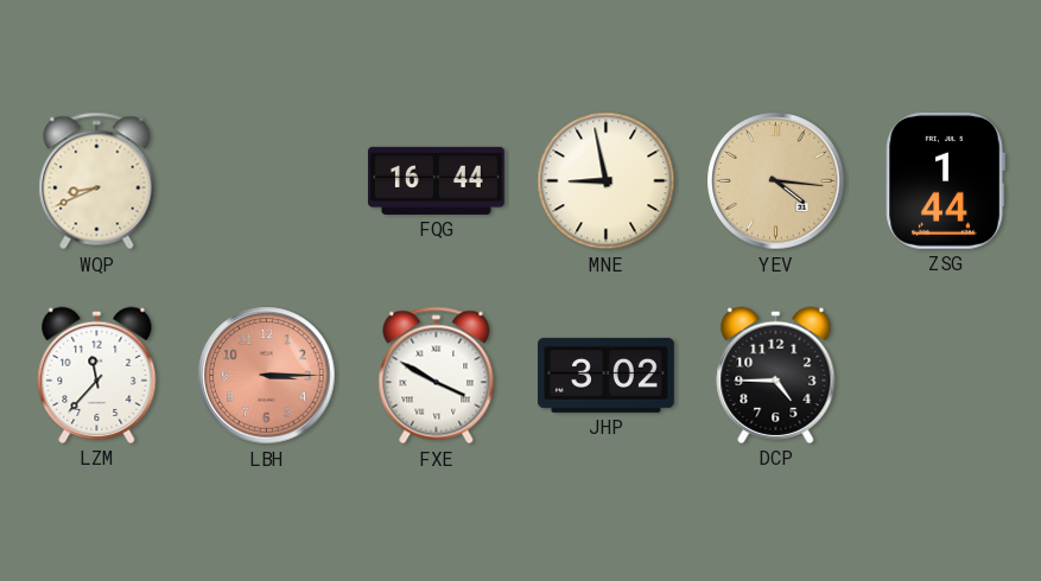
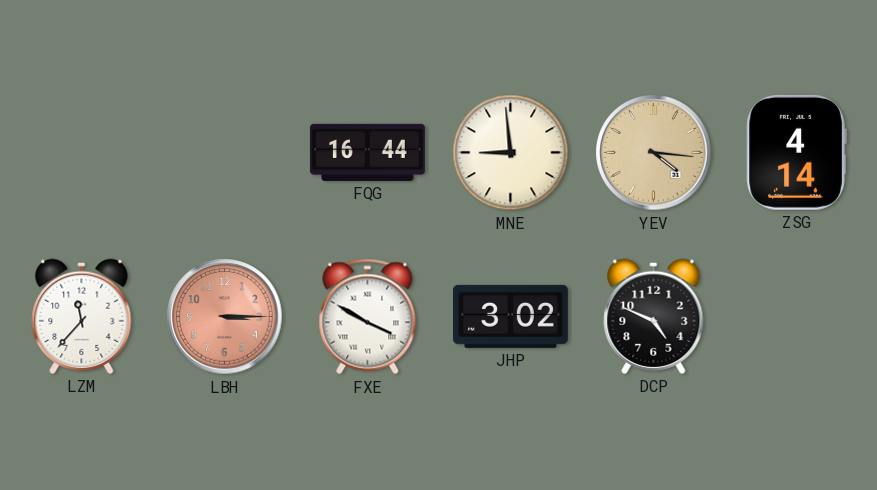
WQP: 8:41 -> none
MNE: 8:58 -> 8:59
ZSG: 1:44 -> 4:14
DCP: 4:45 -> 4:49
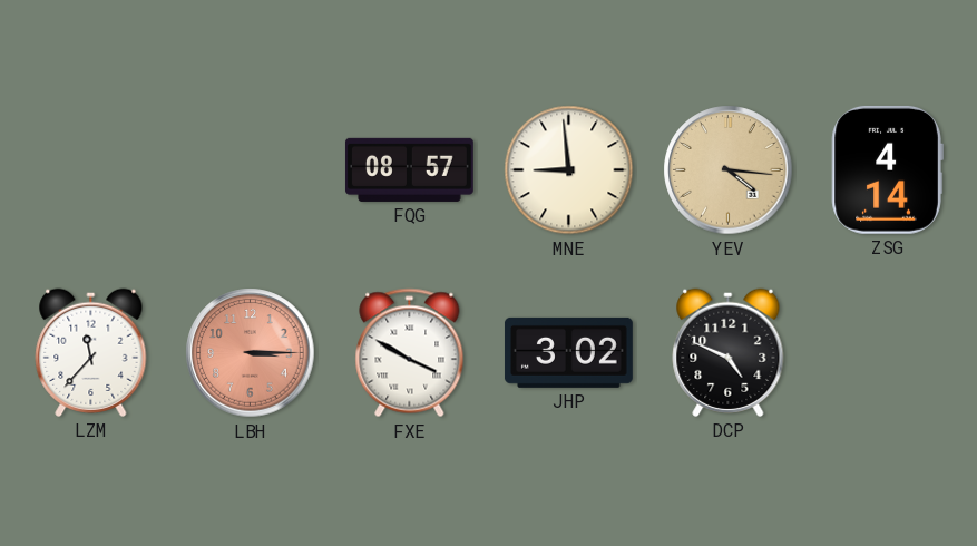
FQG: 16:44 -> 08:57
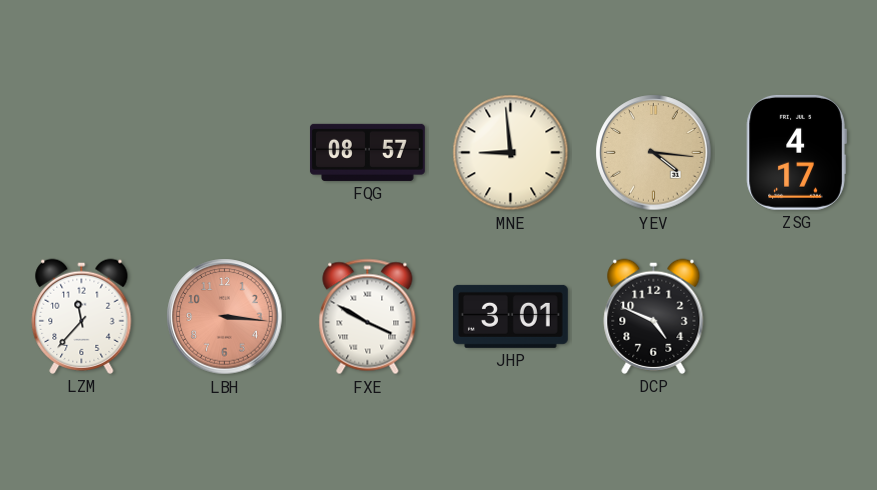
ZSG: 4:14 -> 4:17
LBH: 3:15 -> 3:16
JHP: 3:02 -> 3:01
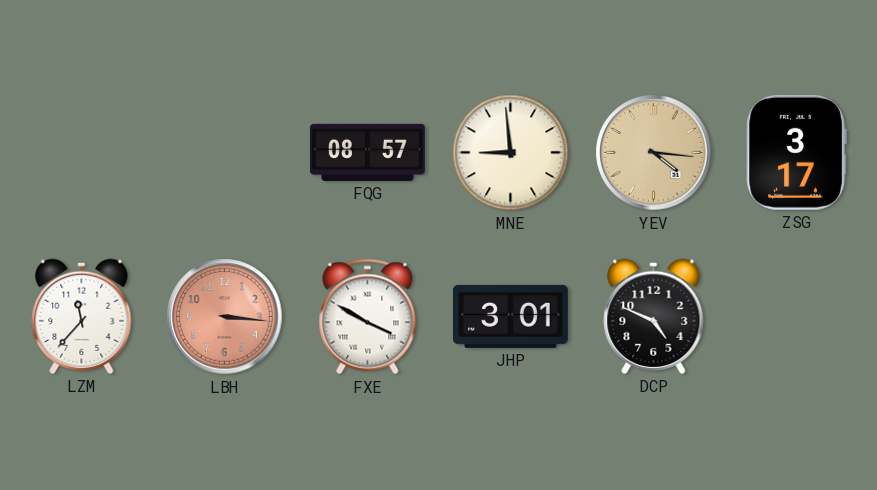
ZSG: 4:17 -> 3:17
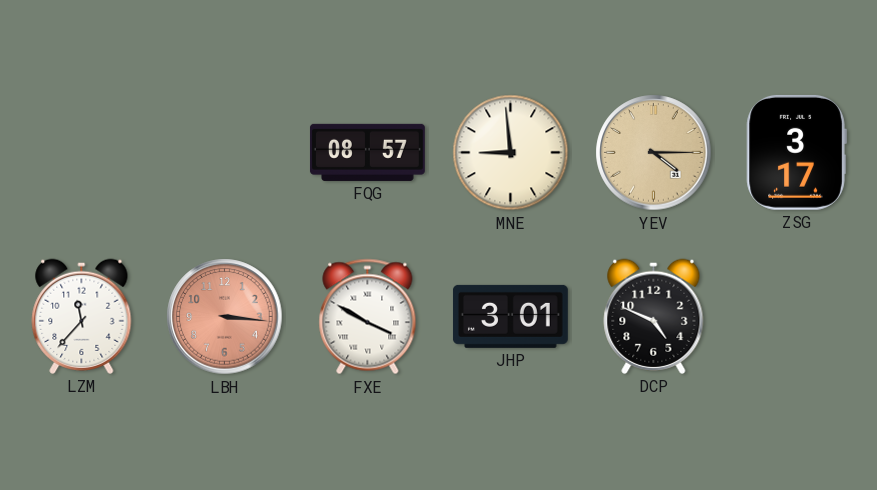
YEV: 4:16 -> 4:15
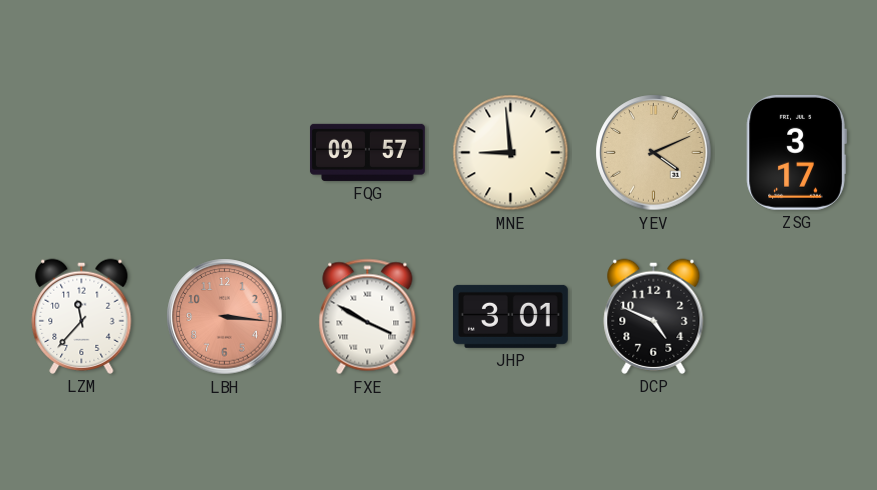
FQG: 08:57 -> 09:57
YEV: 4:15 -> 4:11
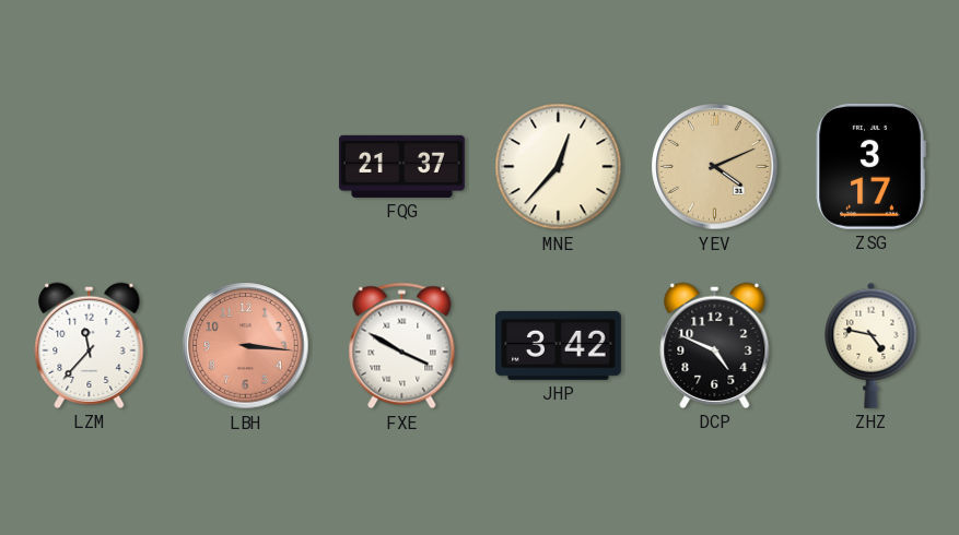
FQG: 09:57 -> 21:37
MNE: 8:59 -> 12:37
JHP: 3:01 -> 3:42
ZHZ: none -> 4:47
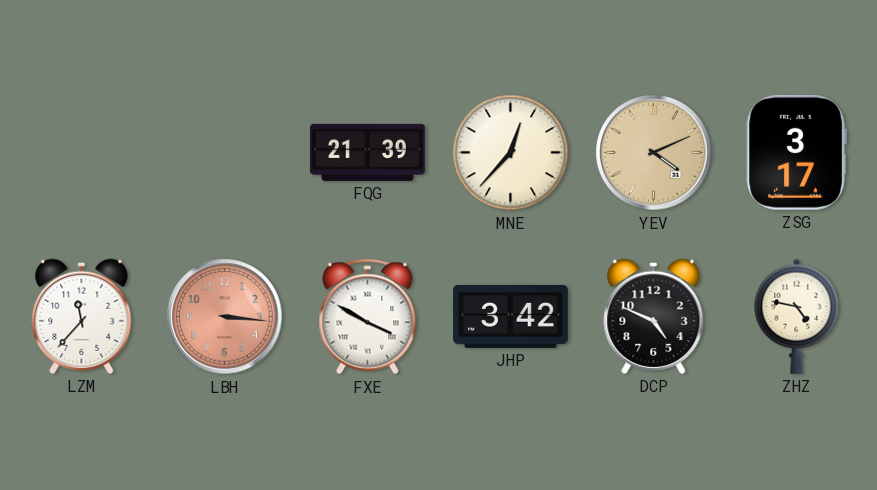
FQG: 21:37 -> 21:39
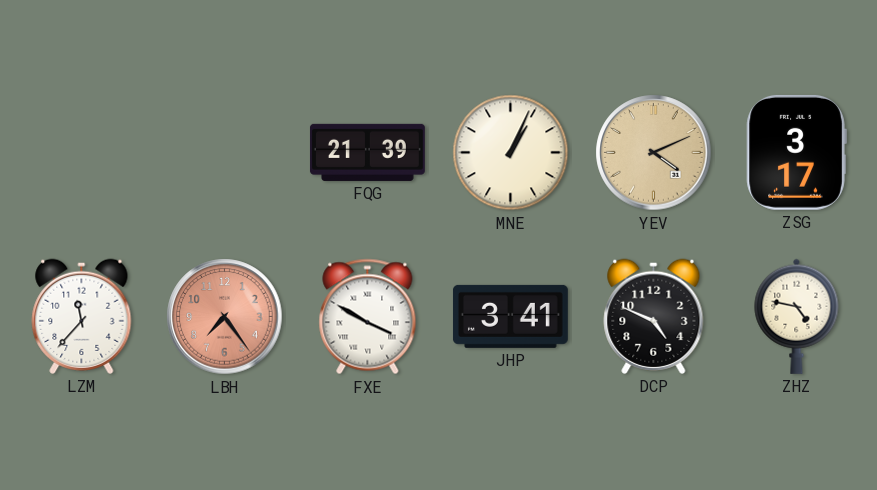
MNE: 12:37 -> 1:04
LBH: 3:16 -> 7:24
JHP: 3:42 -> 3:41
